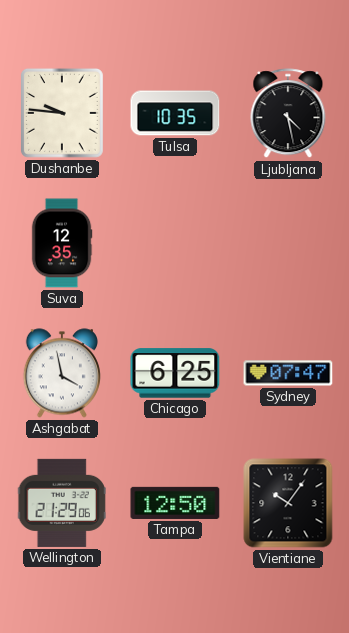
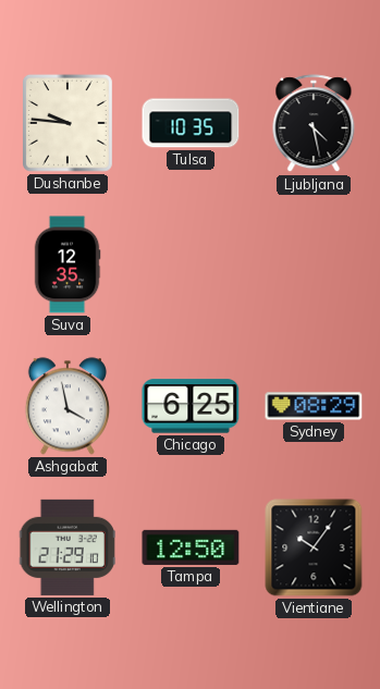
Sydney: 07:47 -> 08:29
Wellington: 21:29:06 -> 21:29:10
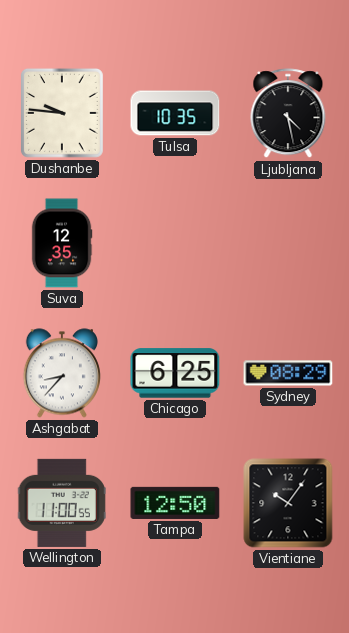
Ashgabat: 3:58 -> 8:37
Wellington: 21:29 -> 11:00
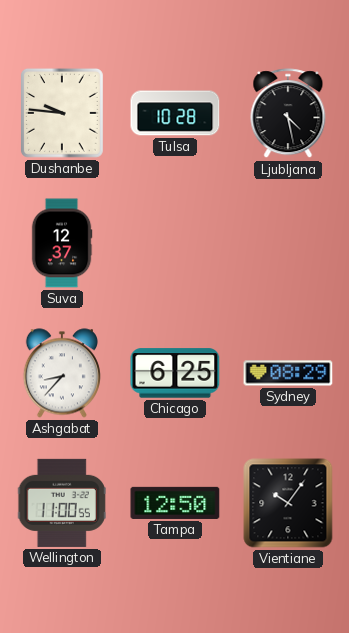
Tulsa: 10:35 -> 10:28
Suva: 12:35 -> 12:37
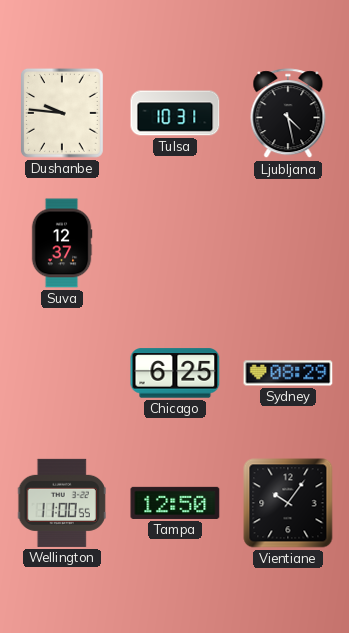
Tulsa: 10:28 -> 10:31
Ashgabat: 8:37 -> none
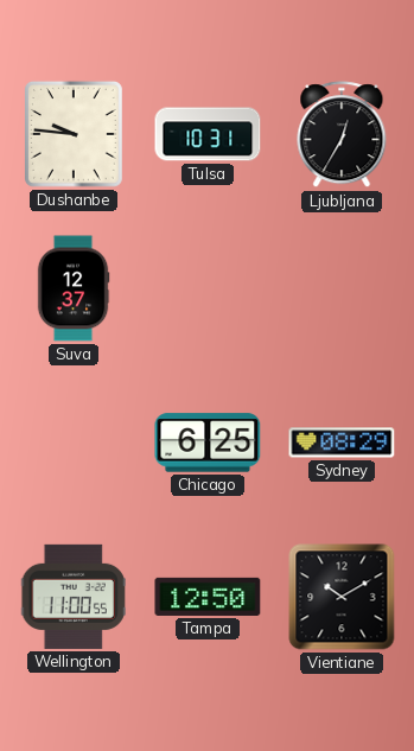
Ljubljana: 4:28 -> 12:35
Vientiane: 10:06 -> 10:10
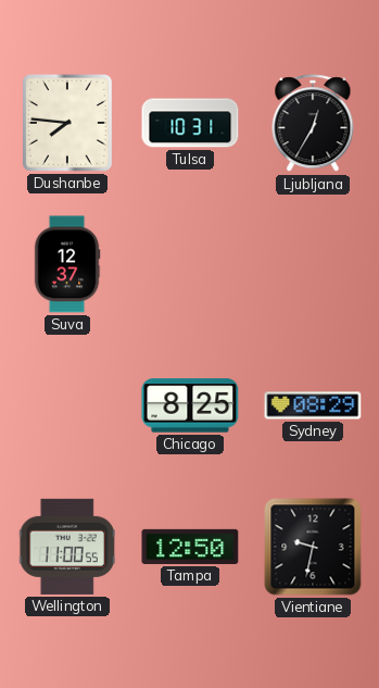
Dushanbe: 9:46 -> 7:46
Chicago: 6:25 -> 8:25
Vientiane: 10:10 -> 9:32
